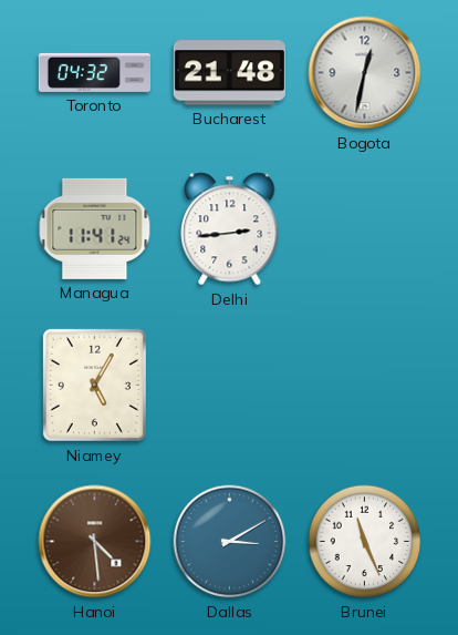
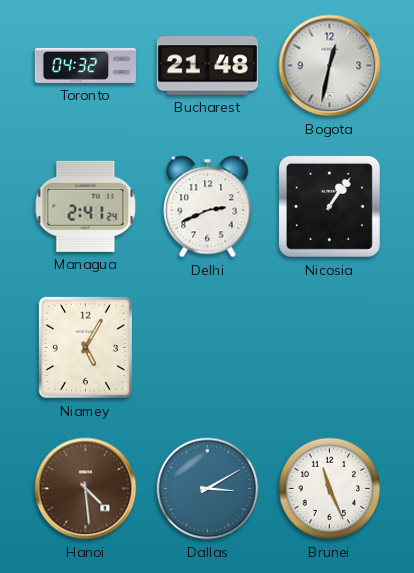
Managua: 11:41 -> 2:41
Delhi: 2:44 -> 2:41
Nicosia: none -> 1:06
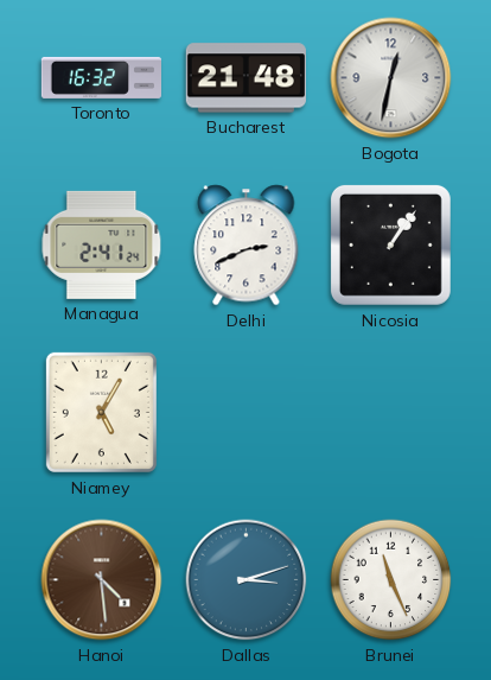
Toronto: 04:32 -> 16:32
Dallas: 3:10 -> 3:12
